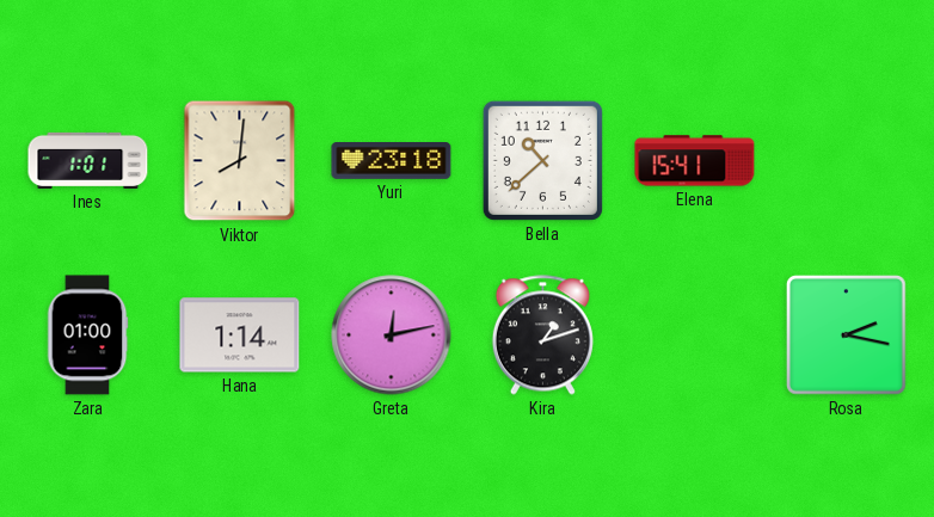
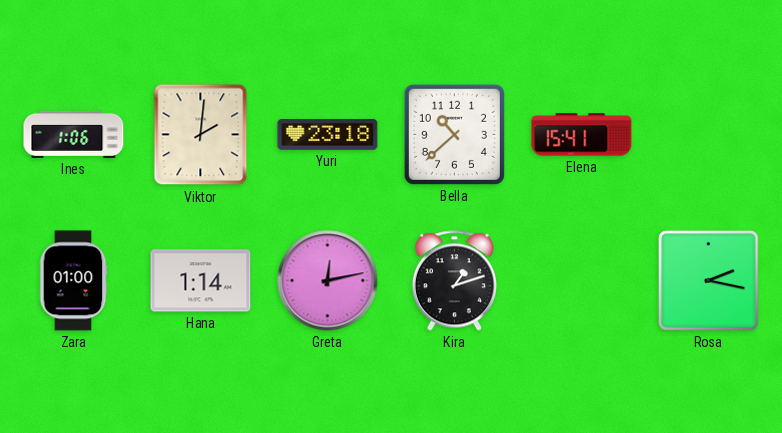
Ines: 1:01 -> 1:06
Viktor: 8:01 -> 2:01
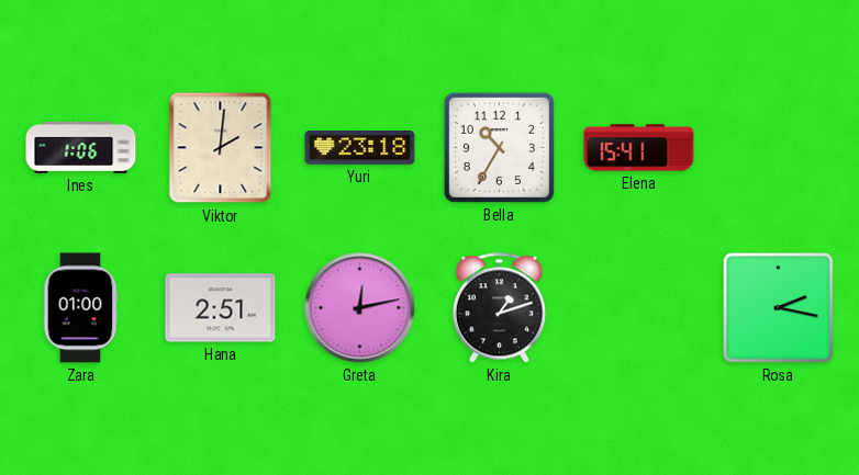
Bella: 10:38 -> 10:35
Hana: 1:14 -> 2:51
